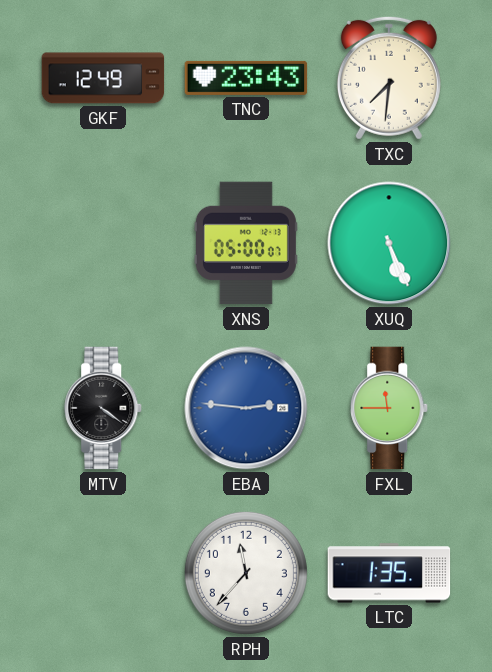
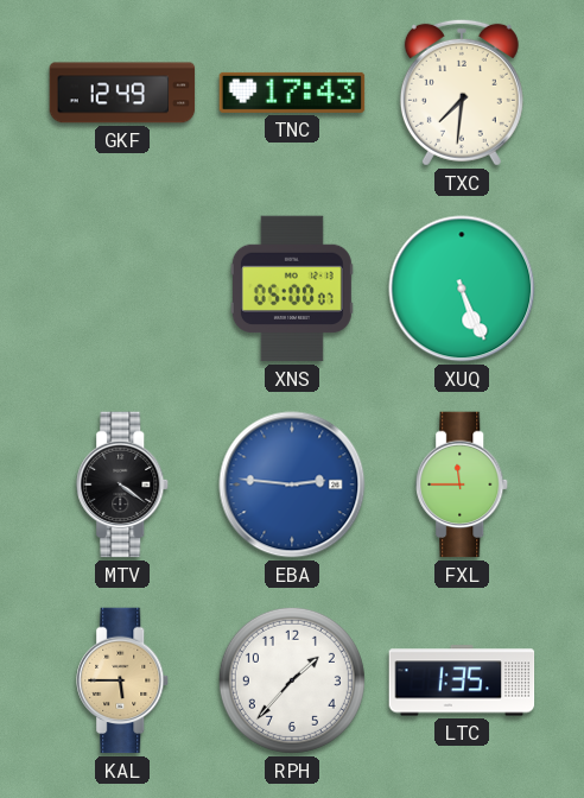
TNC: 23:43 -> 17:43
KAL: none -> 5:45
RPH: 11:37 -> 1:37
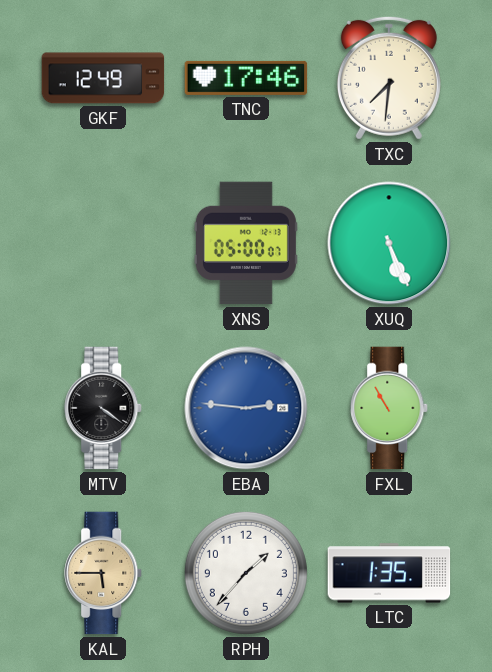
TNC: 17:43 -> 17:46
FXL: 11:45 -> 10:55
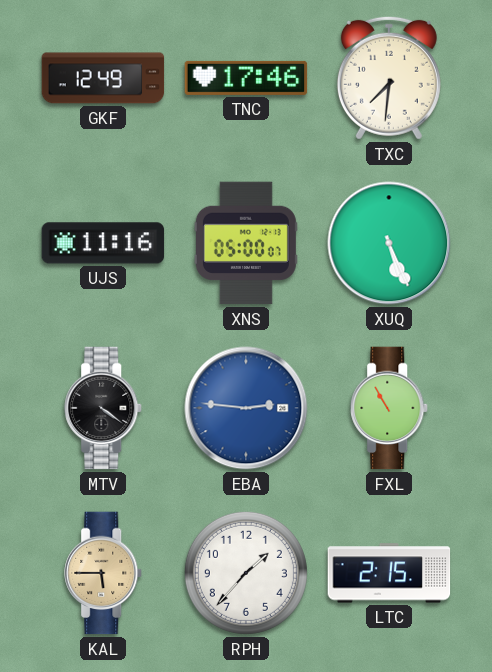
UJS: none -> 11:16
LTC: 1:35 -> 2:15
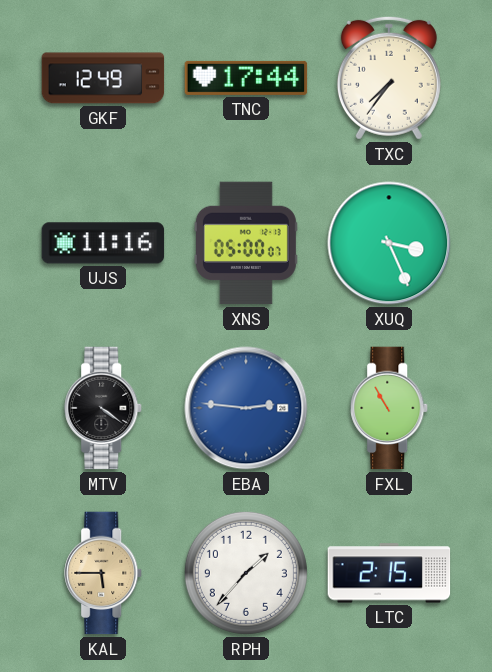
TNC: 17:46 -> 17:44
TXC: 7:31 -> 7:36
XUQ: 5:26 -> 3:26
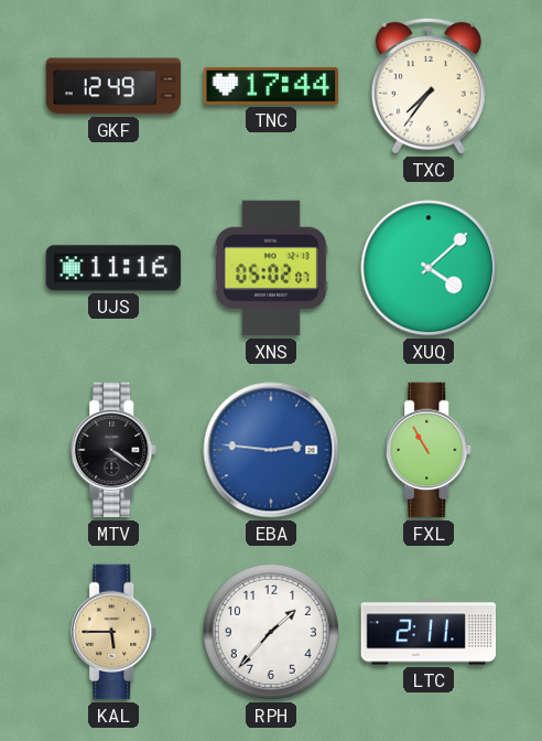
XNS: 05:00 -> 05:02
XUQ: 3:26 -> 4:08
LTC: 2:15 -> 2:11
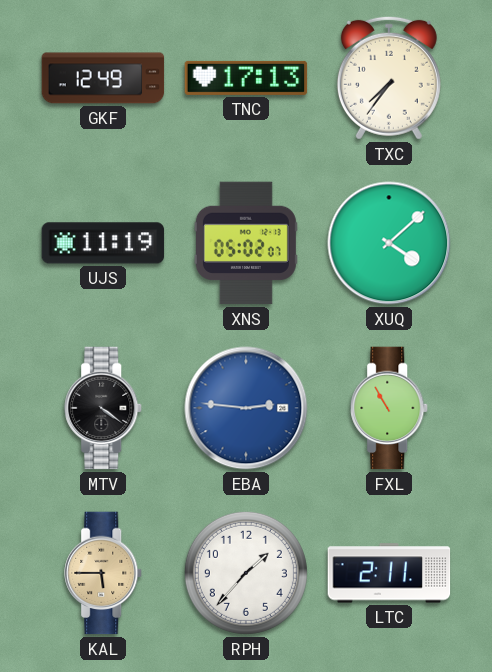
TNC: 17:44 -> 17:13
UJS: 11:16 -> 11:19
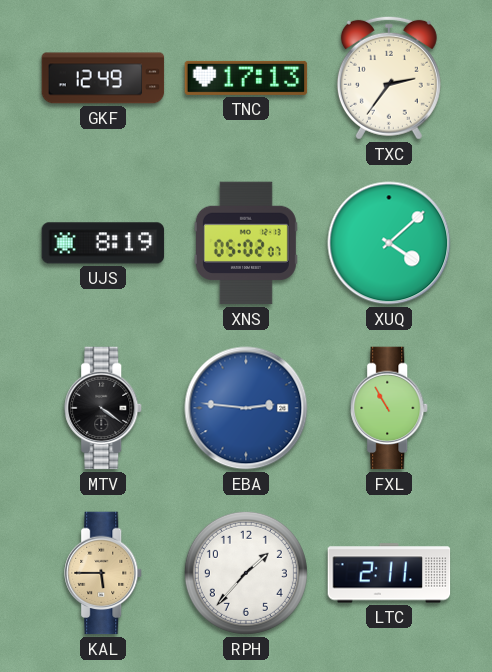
TXC: 7:36 -> 2:36
UJS: 11:19 -> 8:19
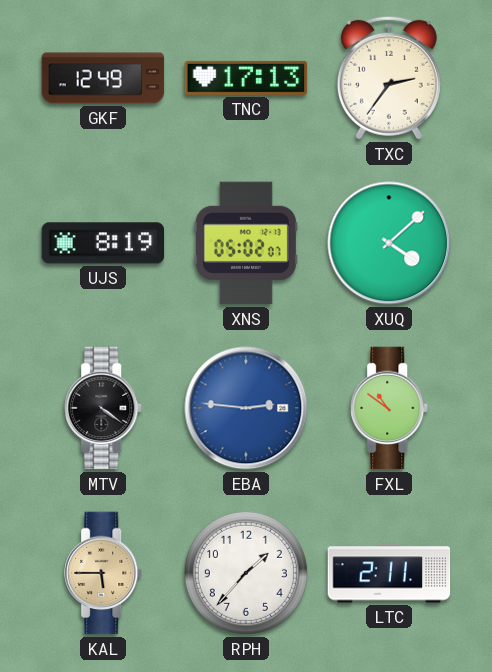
FXL: 10:55 -> 10:51
